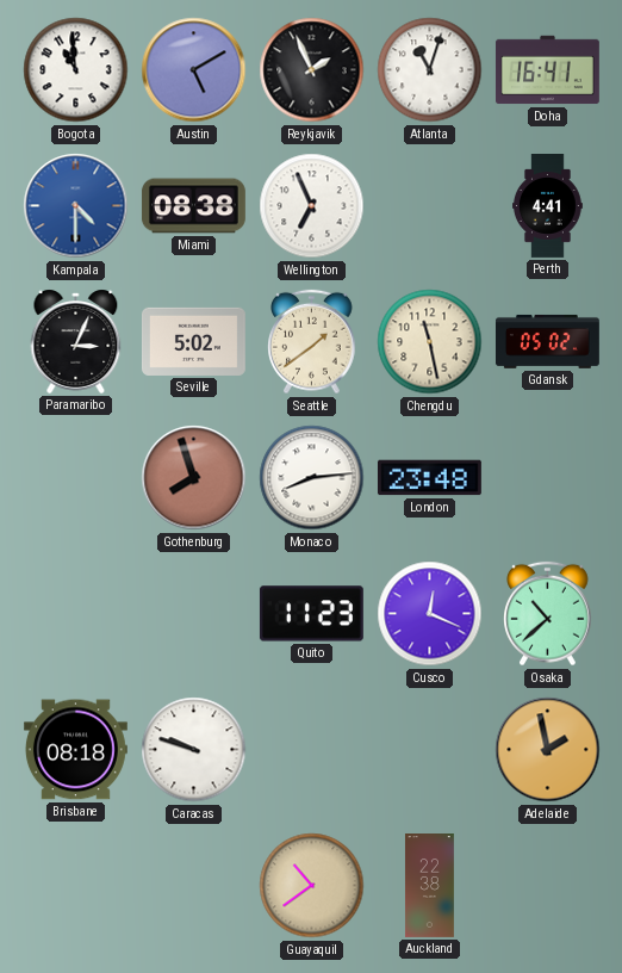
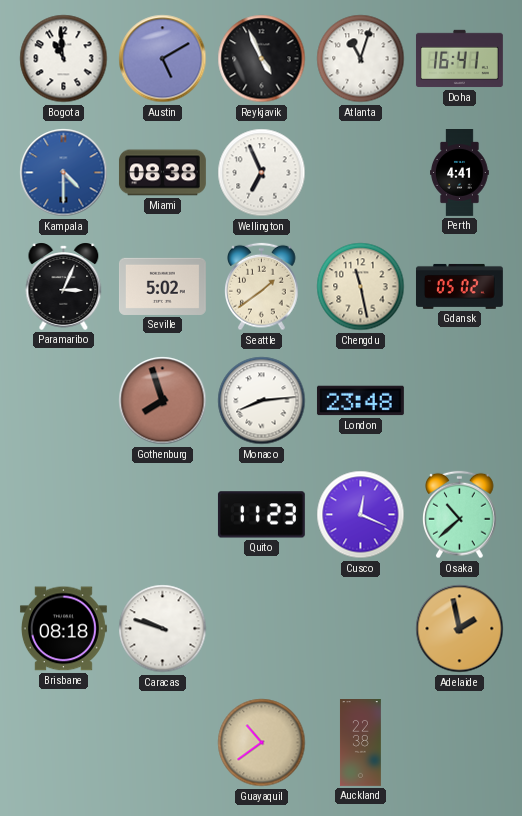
Reykjavik: 1:56 -> 4:56
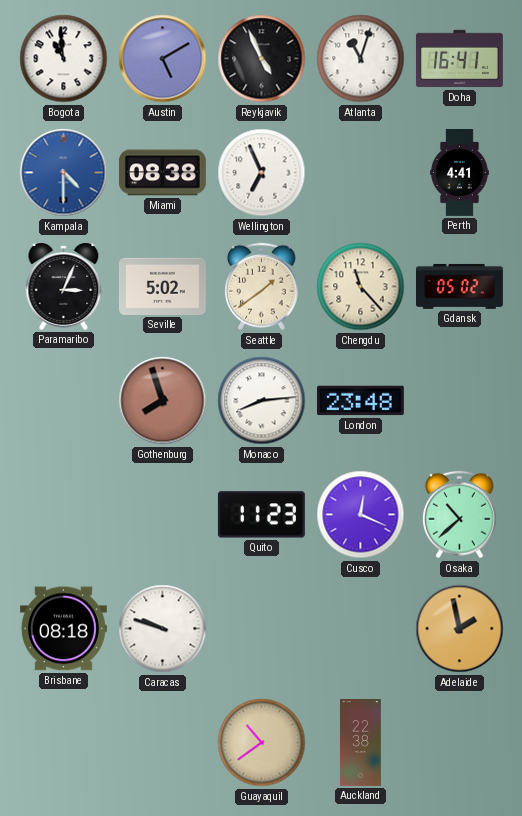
Chengdu: 11:28 -> 11:23
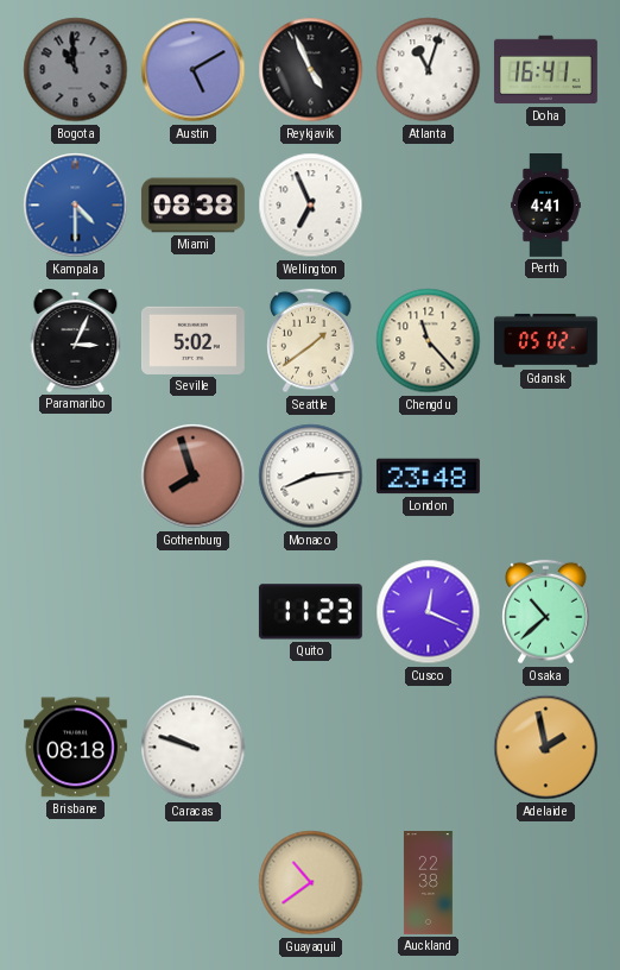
Bogota dial: white -> grey
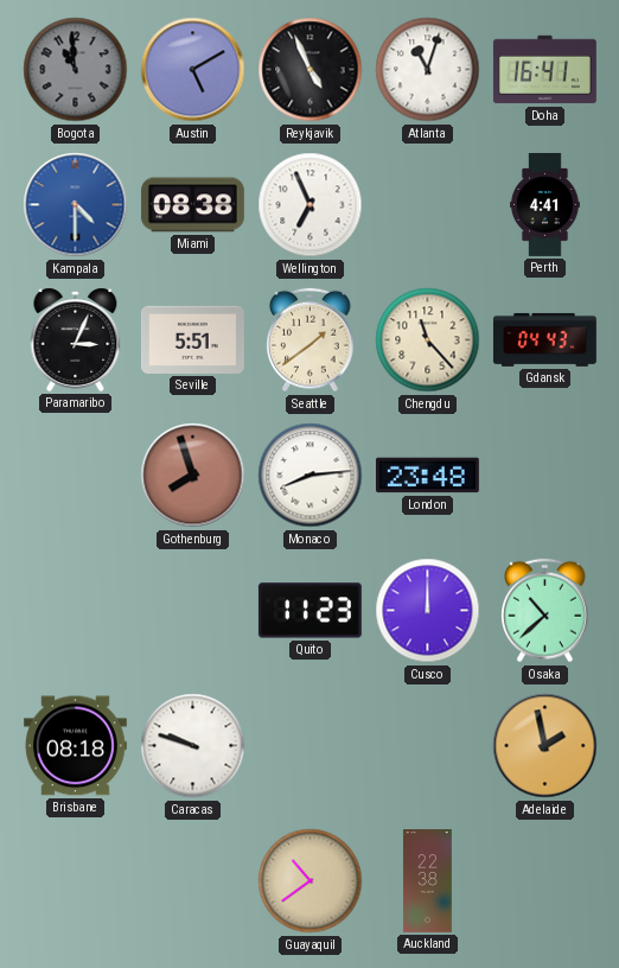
Seville: 5:02 -> 5:51
Gdansk: 05:02 -> 04:43
Cusco: 12:19 -> 12:00
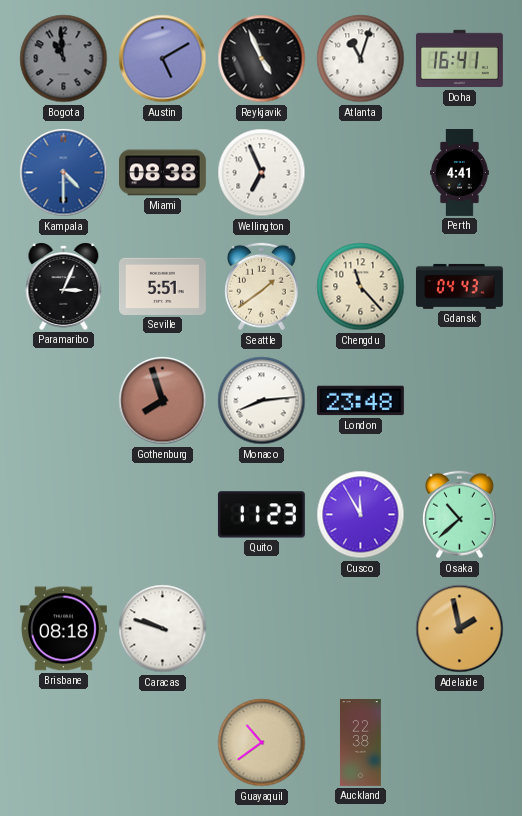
Cusco: 12:00 -> 11:55
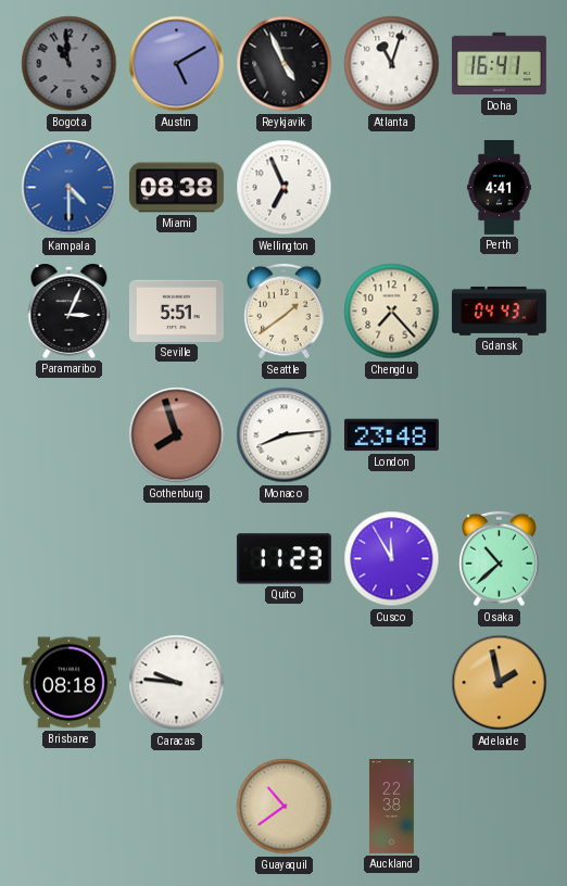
Chengdu: 11:23 -> 7:23
Caracas: 9:48 -> 9:46
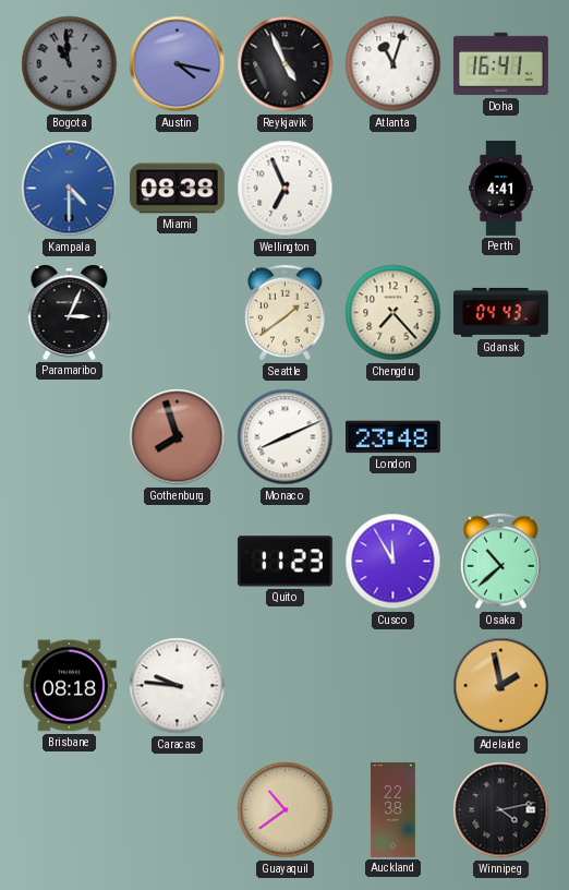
Austin: 5:10 -> 4:17
Seville: 5:51 -> none
Monaco: 8:14 -> 8:11
Winnipeg: none -> 4:13
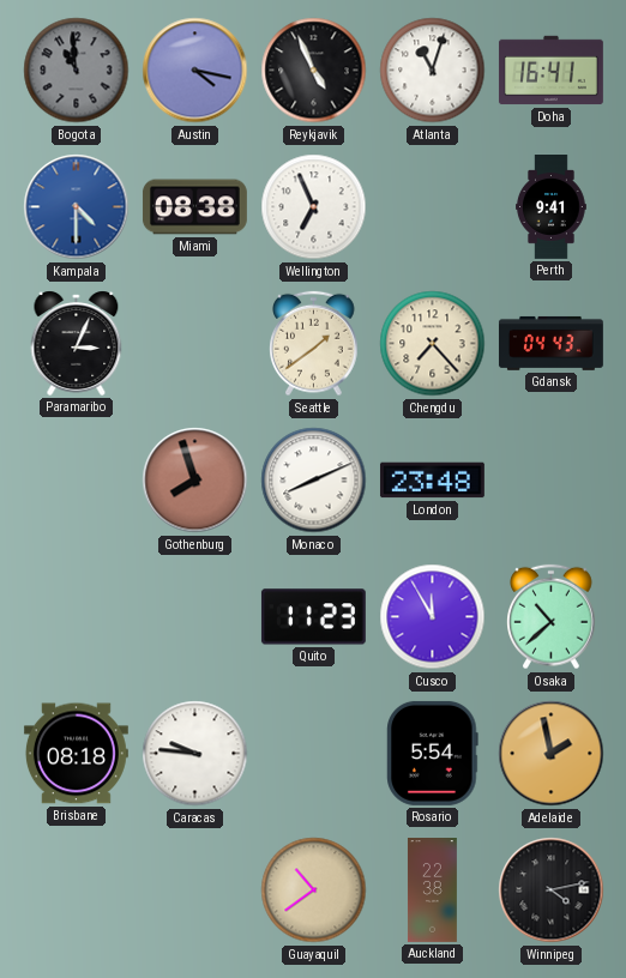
Perth: 4:41 -> 9:41
Rosario: none -> 5:54
